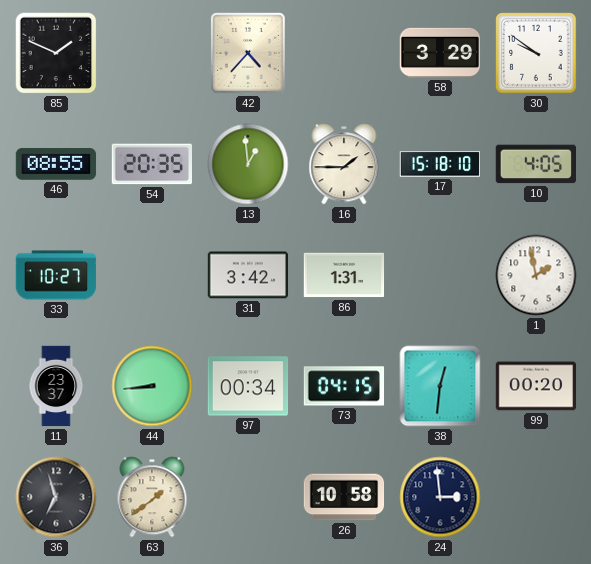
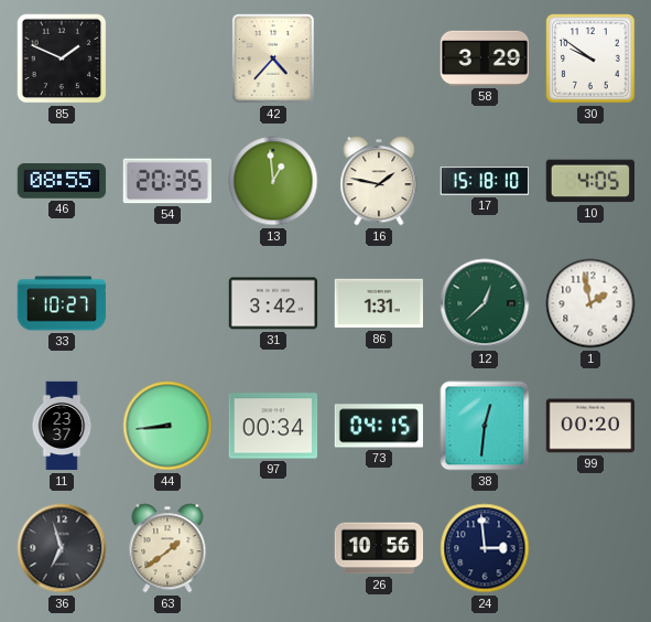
16: 1:45 -> 1:47
12: none -> 12:38
26: 10:58 -> 10:56
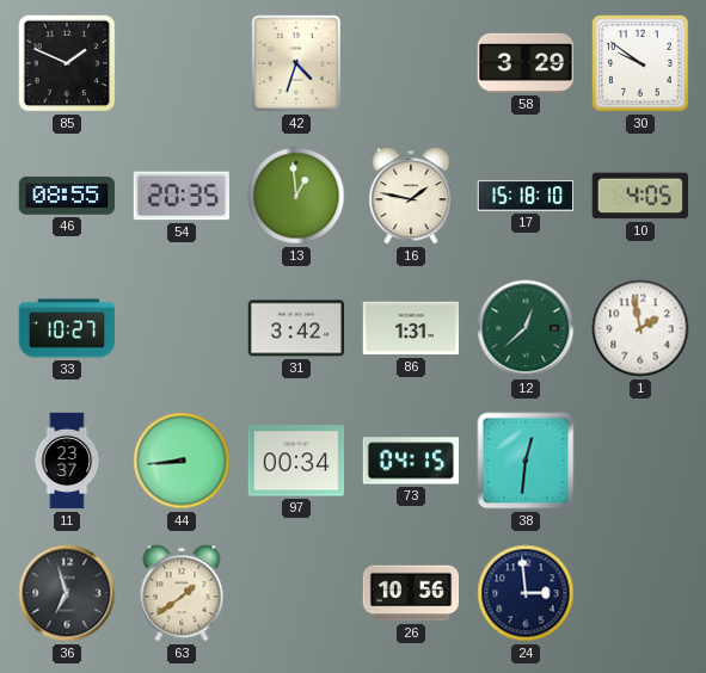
42: 4:37 -> 4:33
99: 00:20 -> none
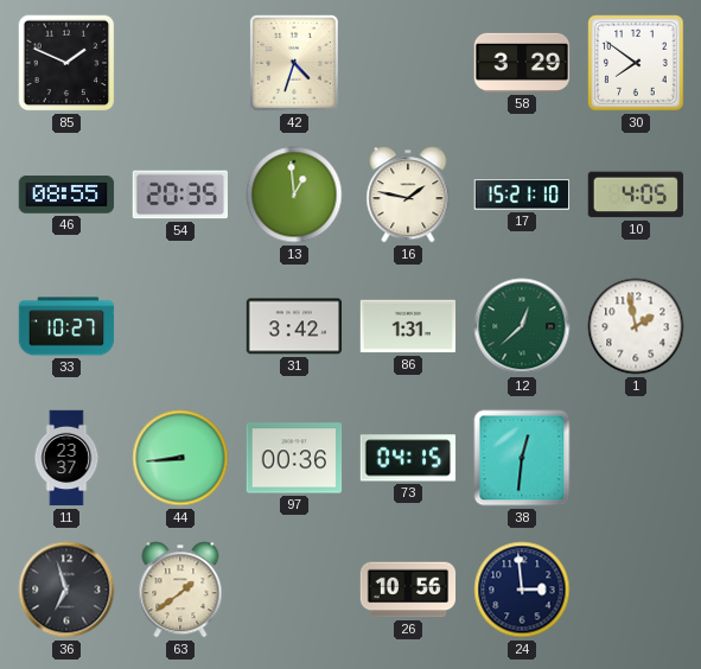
30: 9:51 -> 7:51
17: 15:18 -> 15:21
97: 00:34 -> 00:36
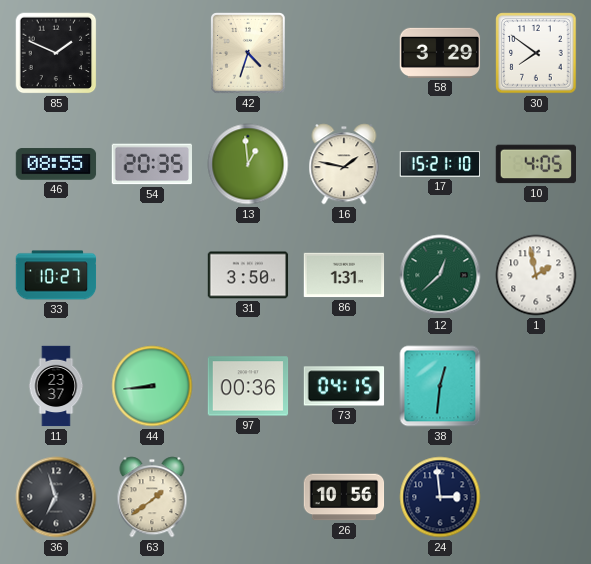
31: 3:42 -> 3:50
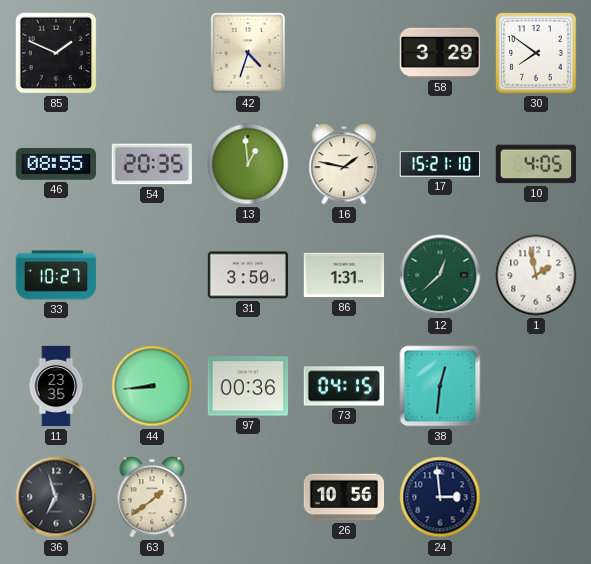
11: 23:37 -> 23:35
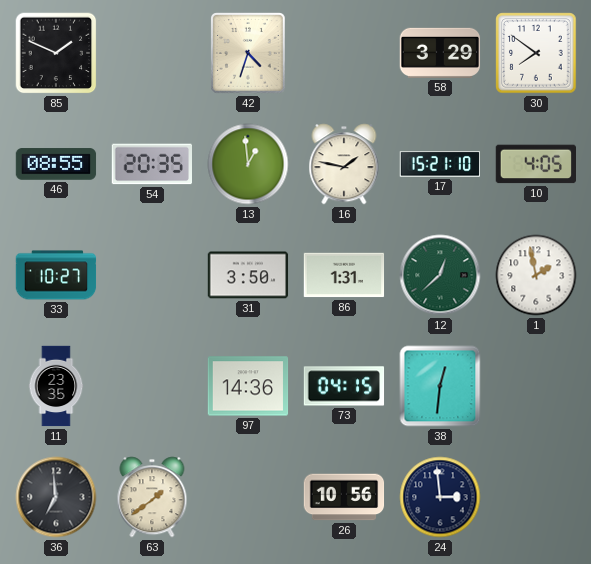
44: 8:44 -> none
97: 00:36 -> 14:36
36: 6:57 -> 6:59
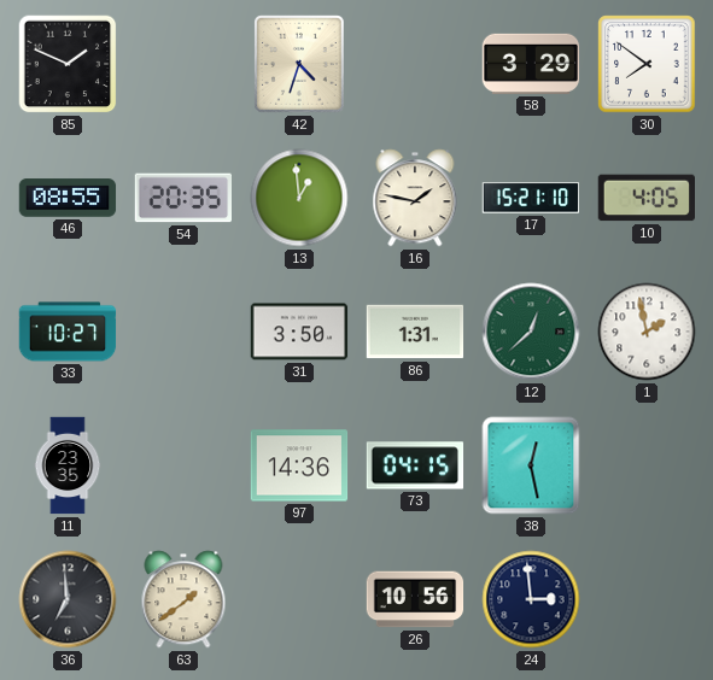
38: 12:31 -> 12:28
